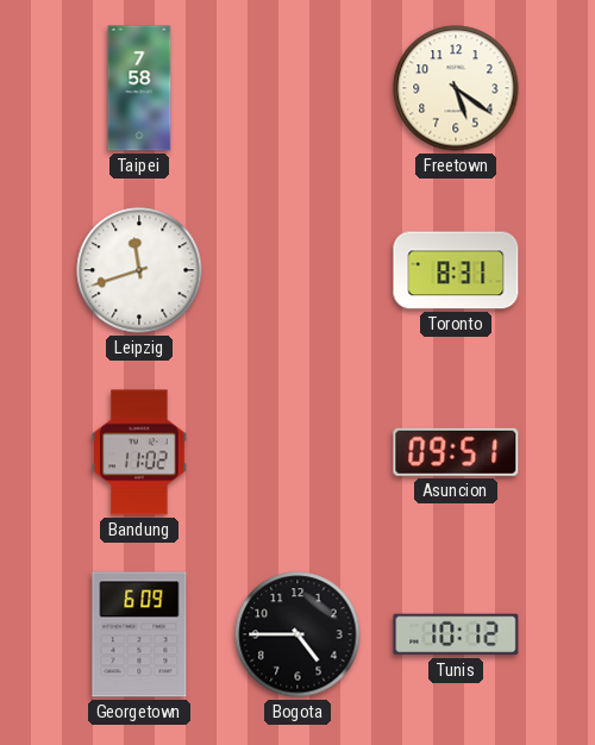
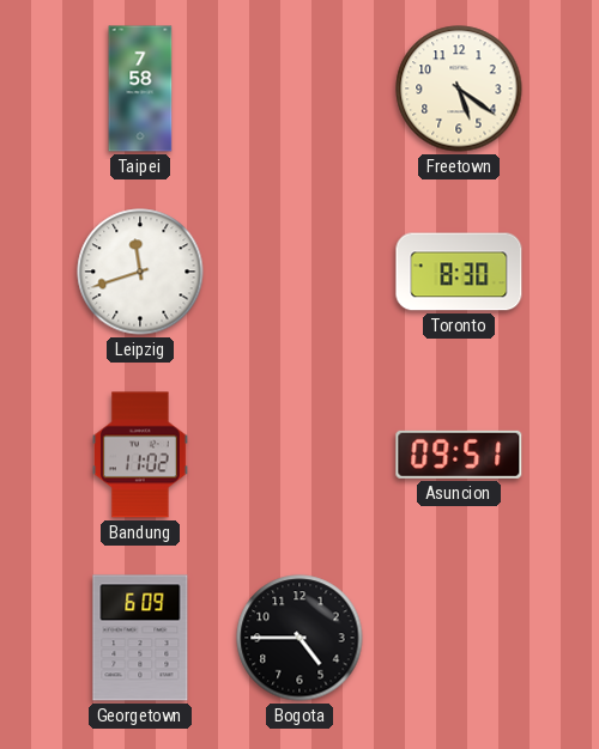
Toronto: 8:31 -> 8:30
Tunis: 10:12 -> none
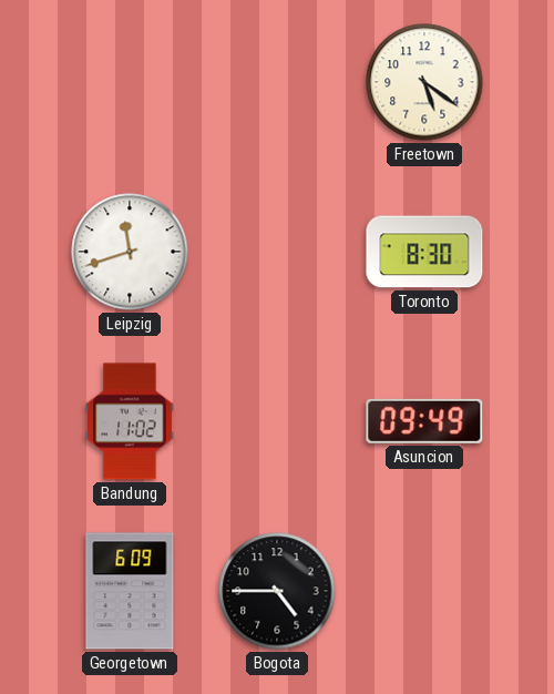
Taipei: 7:58 -> none
Asuncion: 09:51 -> 09:49
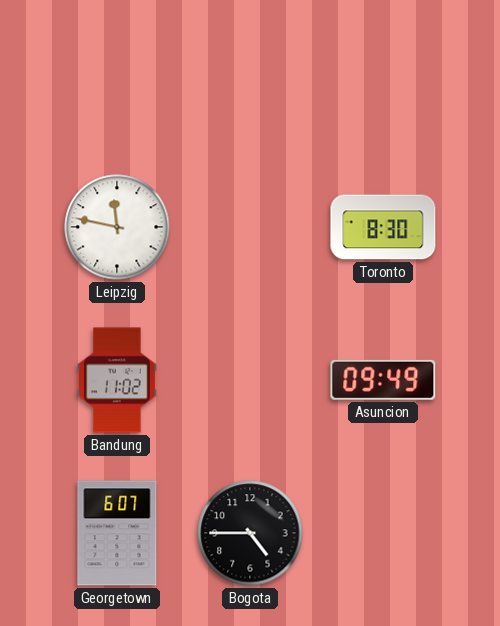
Freetown: 5:21 -> none
Leipzig: 11:42 -> 11:47
Georgetown: 6:09 -> 6:07
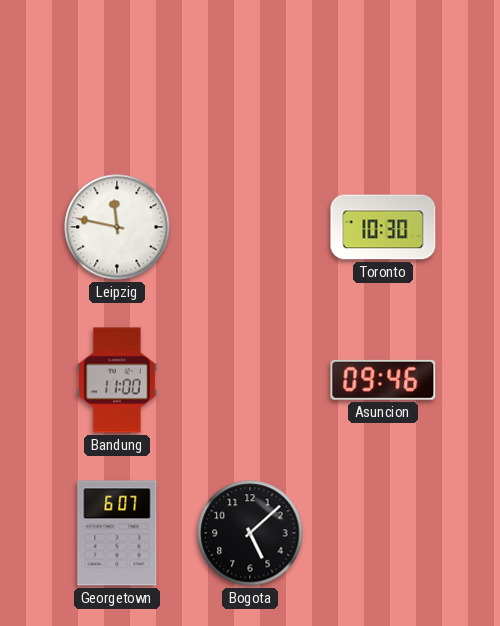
Toronto: 8:30 -> 10:30
Bandung: 11:02 -> 11:00
Asuncion: 09:49 -> 09:46
Bogota: 4:45 -> 5:08
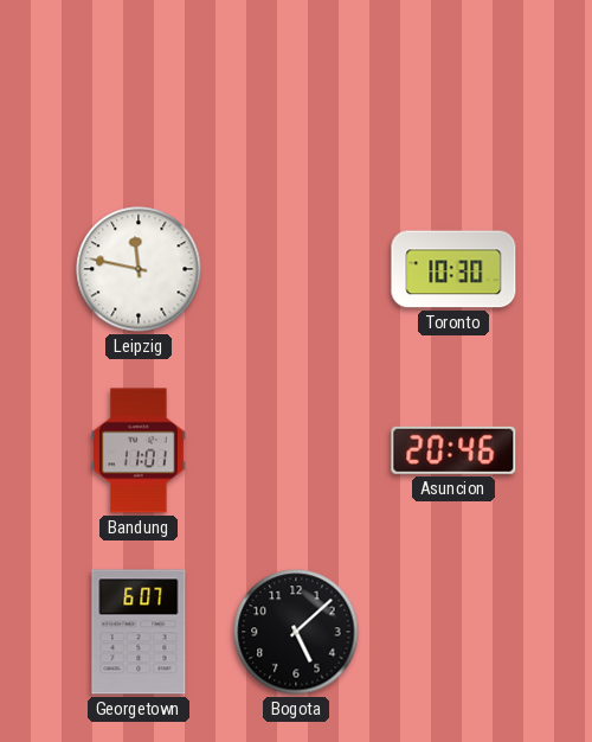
Bandung: 11:00 -> 11:01
Asuncion: 09:46 -> 20:46
